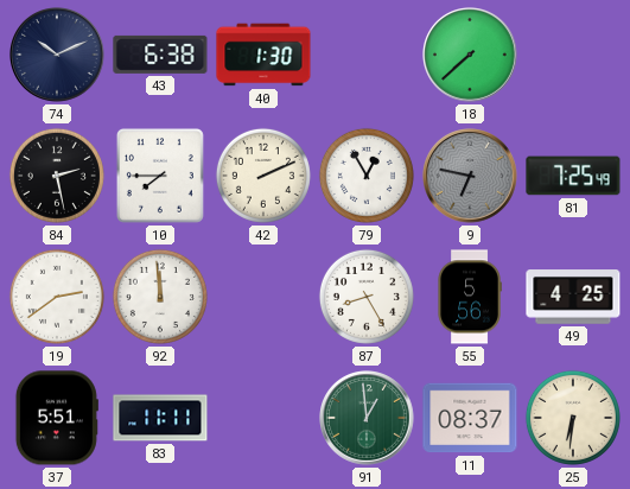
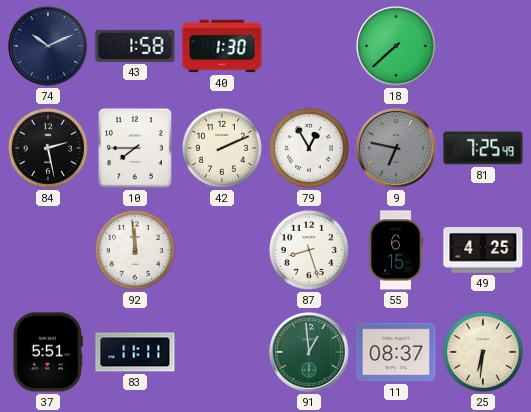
43: 6:38 -> 1:58
19: 2:39 -> none
87: 8:25 -> 8:27
55: 5:56 -> 6:15
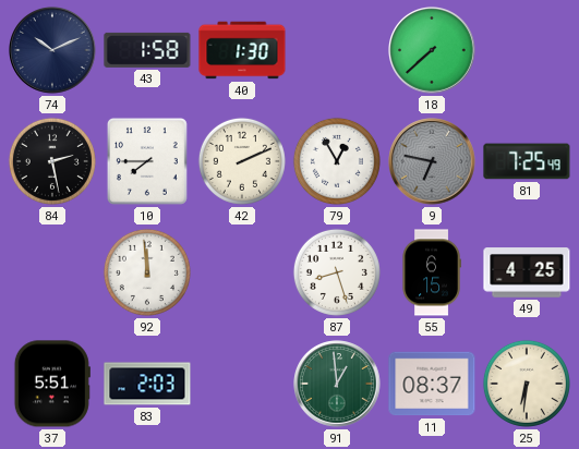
83: 11:11 -> 2:03
